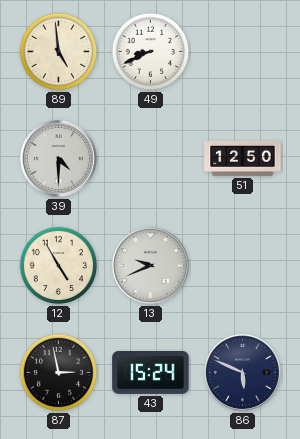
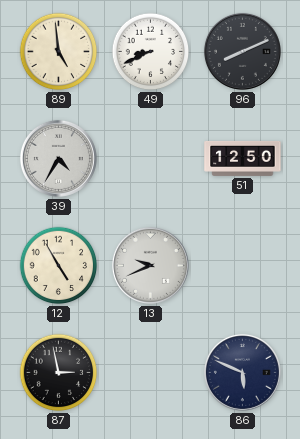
96: none -> 8:11
39: 4:30 -> 4:35
43: 15:24 -> none
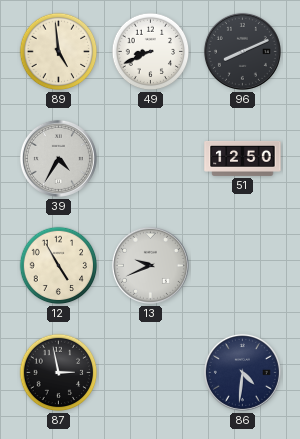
86: 5:49 -> 4:31
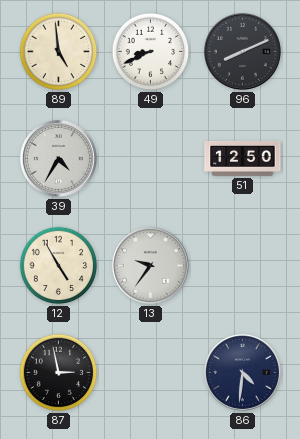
13: 9:41 -> 9:36
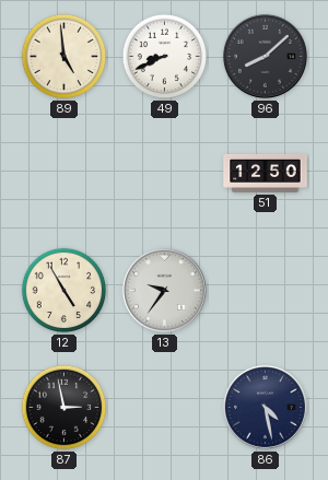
96: 8:11 -> 8:08
39: 4:35 -> none
86: 4:31 -> 4:28
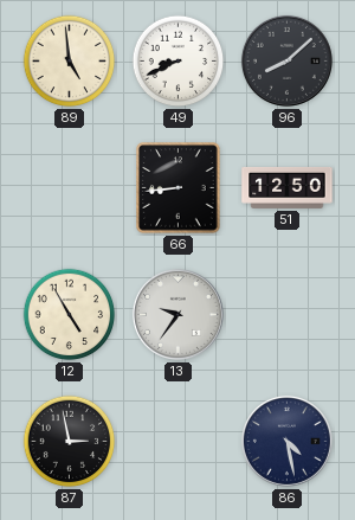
66: none -> 8:44
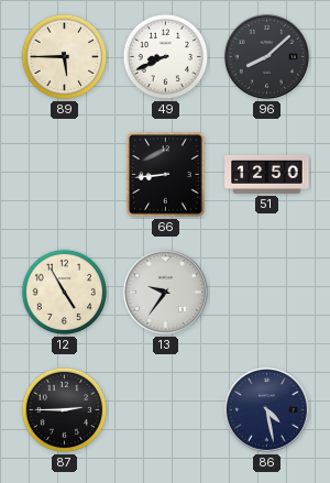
89: 4:59 -> 5:45
87: 2:58 -> 2:45
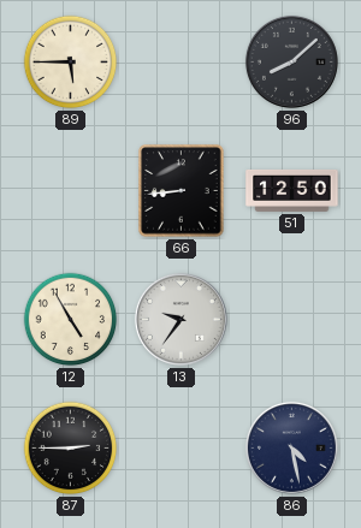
49: 8:41 -> none
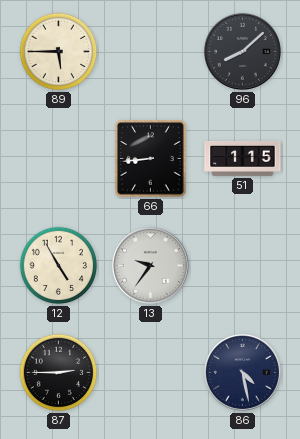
51: 12:50 -> 1:15
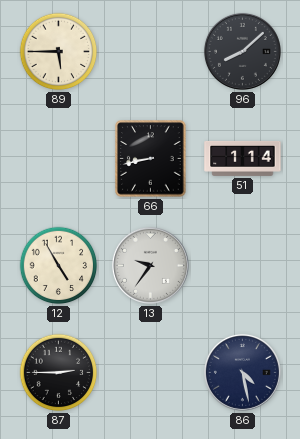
66: 8:44 -> 8:43
51: 1:15 -> 1:14
